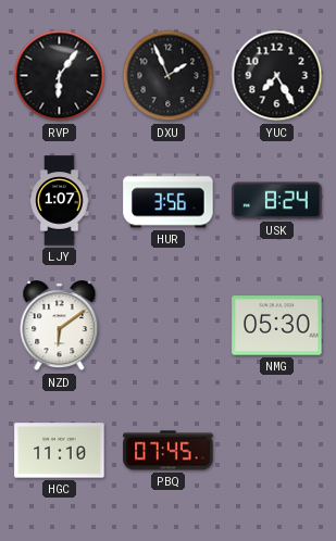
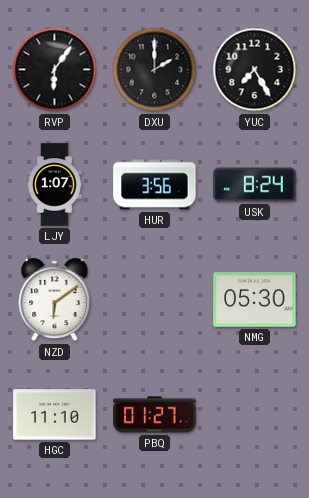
DXU: 1:56 -> 2:00
PBQ: 07:45 -> 01:27
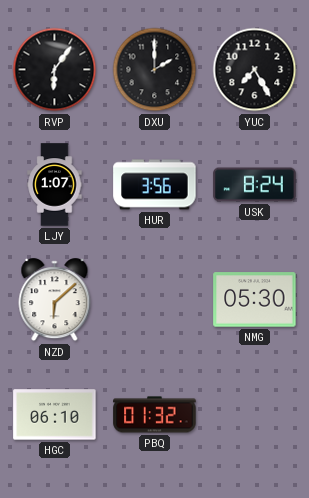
NZD: 6:09 -> 6:08
HGC: 11:10 -> 06:10
PBQ: 01:27 -> 01:32
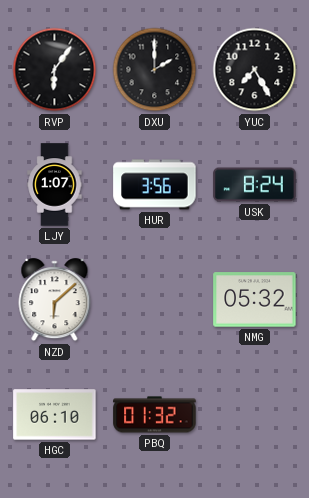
NMG: 05:30 -> 05:32
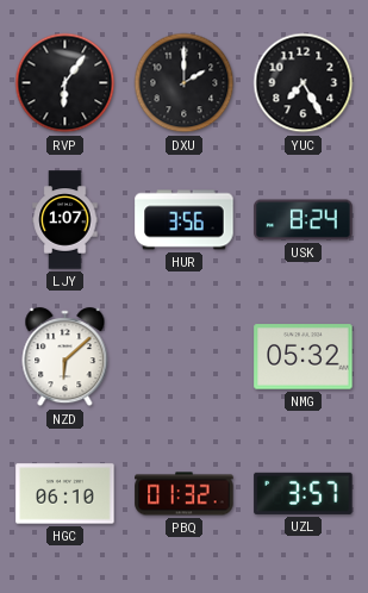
UZL: none -> 3:57
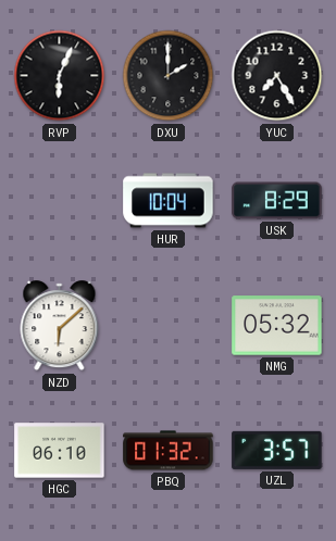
RVP: 6:06 -> 6:04
LJY: 1:07 -> none
HUR: 3:56 -> 10:04
USK: 8:24 -> 8:29
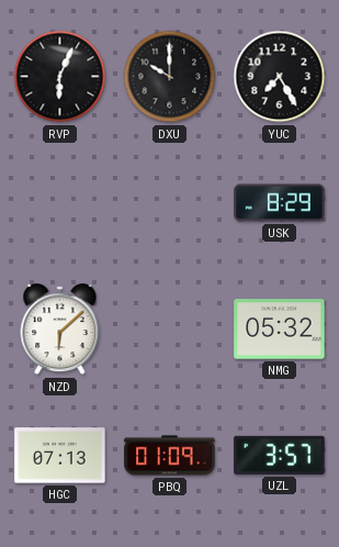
DXU: 2:00 -> 10:00
HUR: 10:04 -> none
HGC: 06:10 -> 07:13
PBQ: 01:32 -> 01:09
